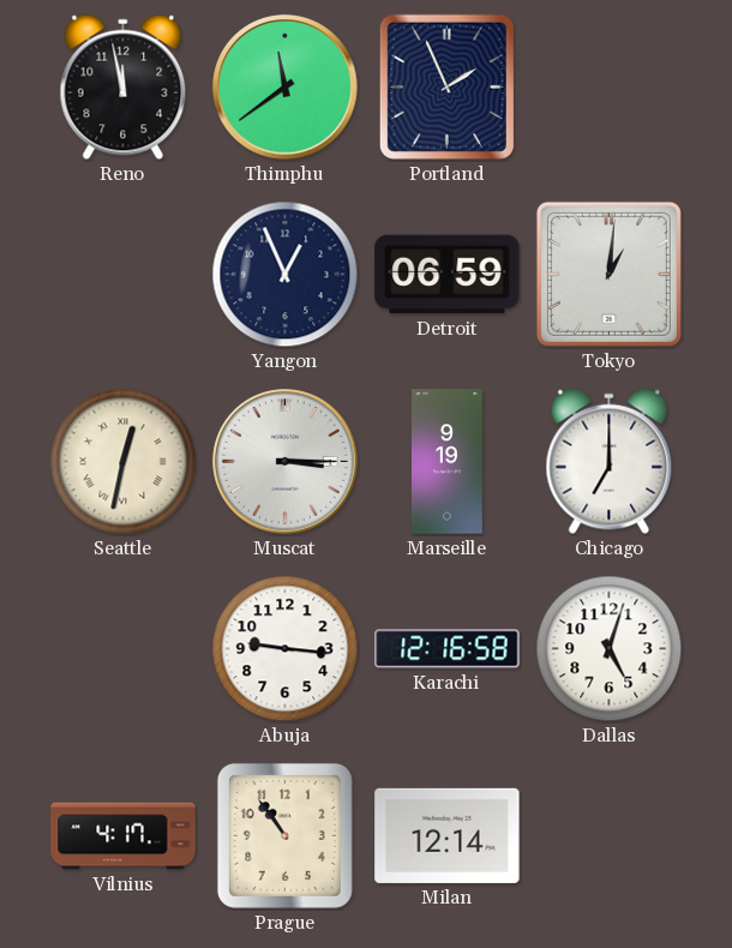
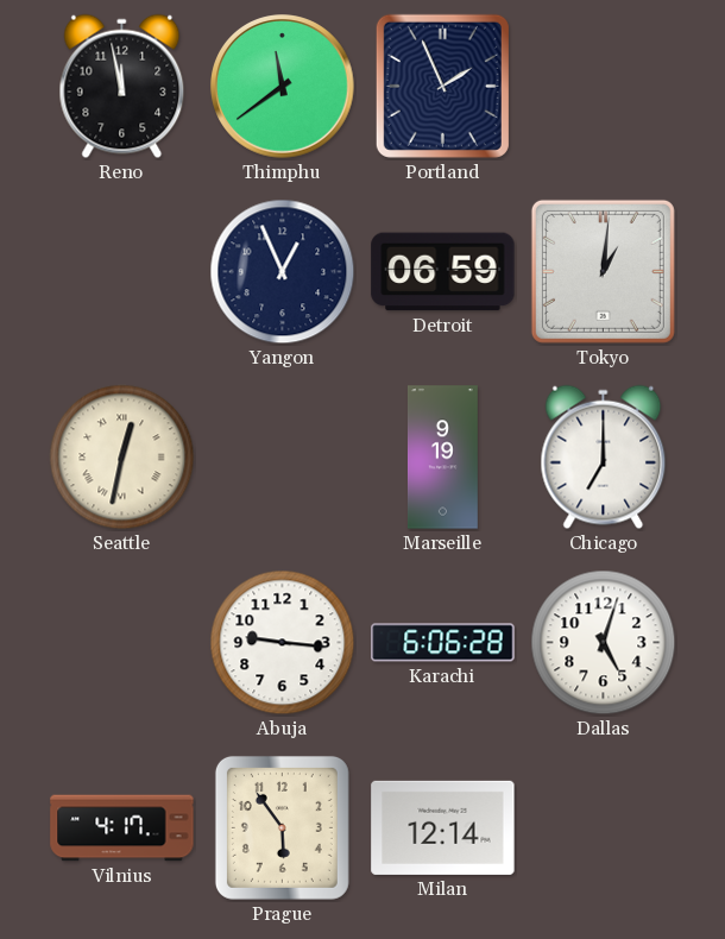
Muscat: 3:15 -> none
Karachi: 12:16 -> 6:06
Prague: 10:54 -> 5:54
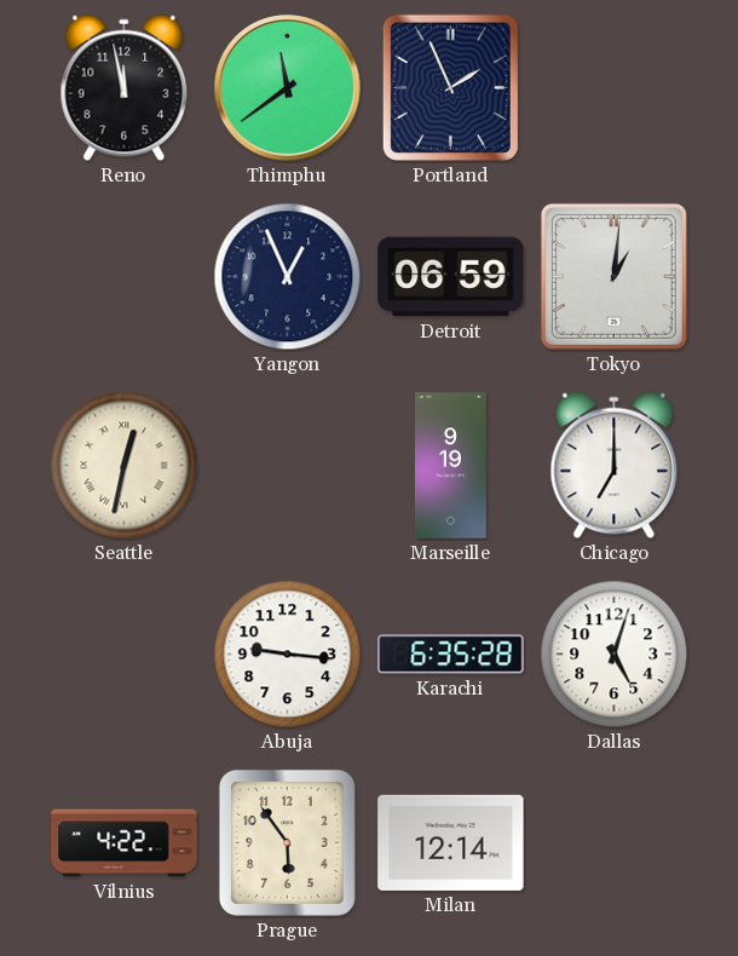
Karachi: 6:06 -> 6:35
Vilnius: 4:17 -> 4:22
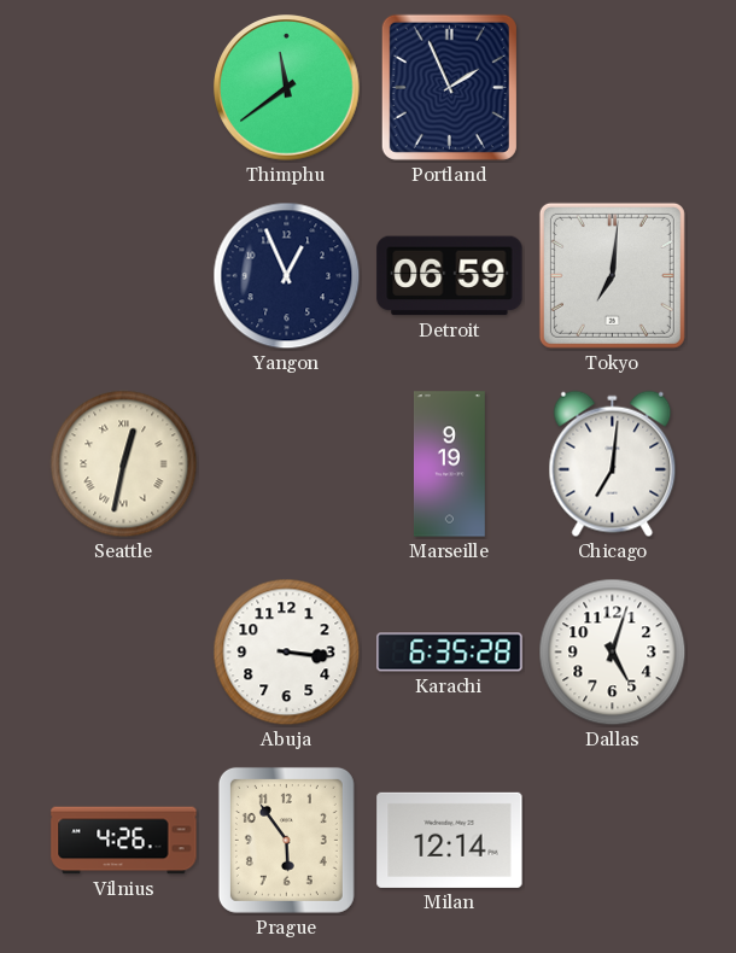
Reno: 11:58 -> none
Tokyo: 1:01 -> 7:01
Chicago: 7:00 -> 7:01
Abuja: 9:16 -> 3:16
Vilnius: 4:22 -> 4:26
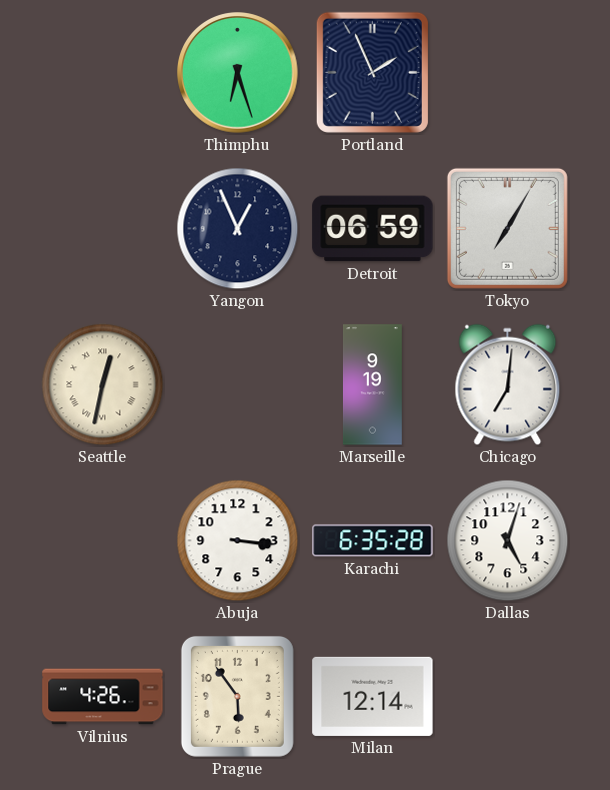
Thimphu: 11:39 -> 6:27
Tokyo: 7:01 -> 7:05
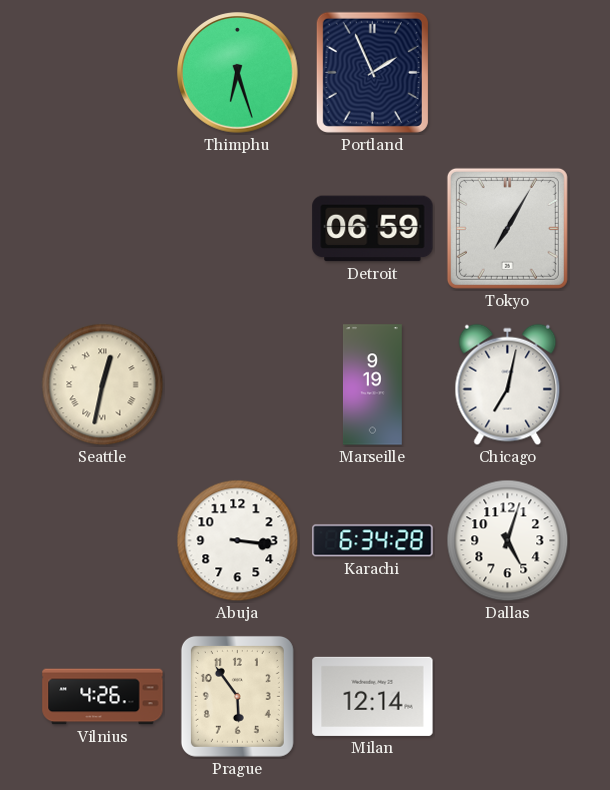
Yangon: 12:56 -> none
Chicago: 7:01 -> 7:02
Karachi: 6:35 -> 6:34
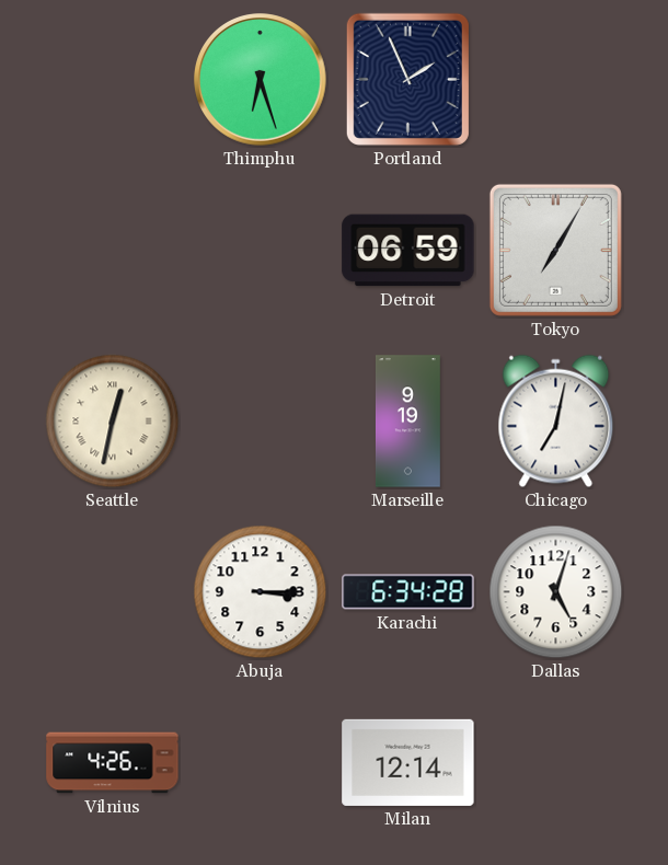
Abuja: 3:16 -> 3:15
Prague: 5:54 -> none
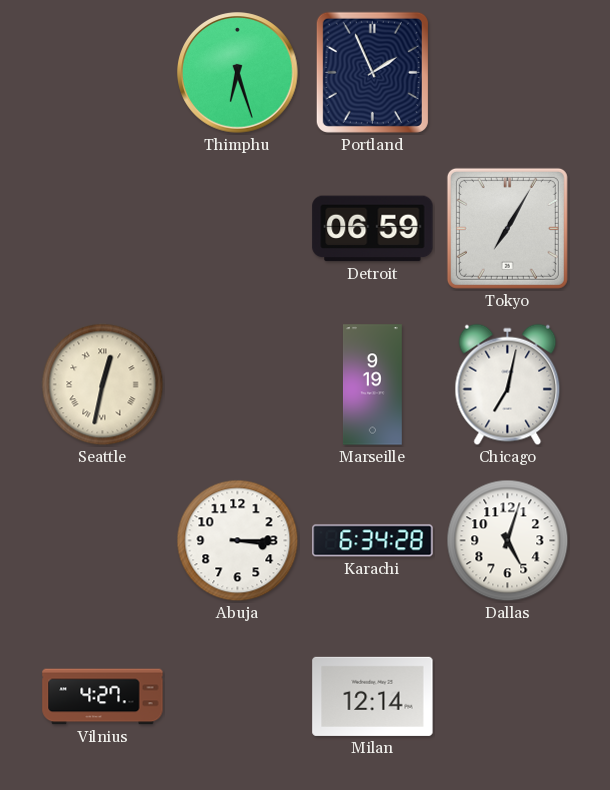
Vilnius: 4:26 -> 4:27
